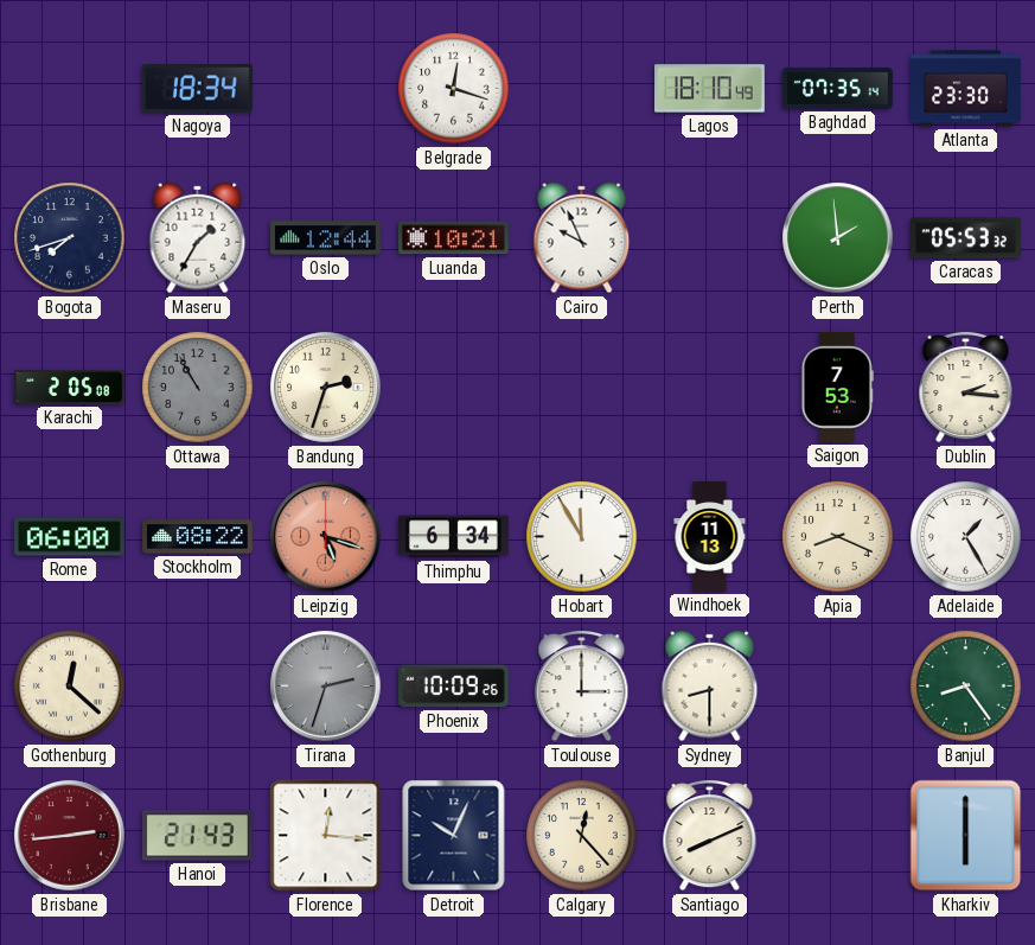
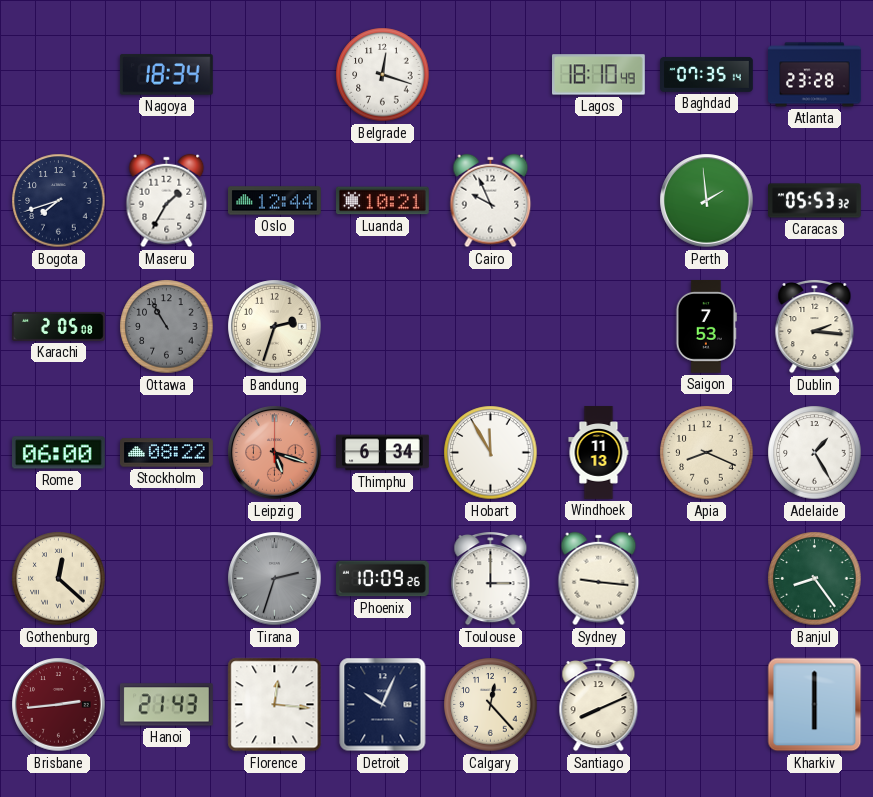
Atlanta: 23:30 -> 23:28
Sydney: 8:30 -> 9:16
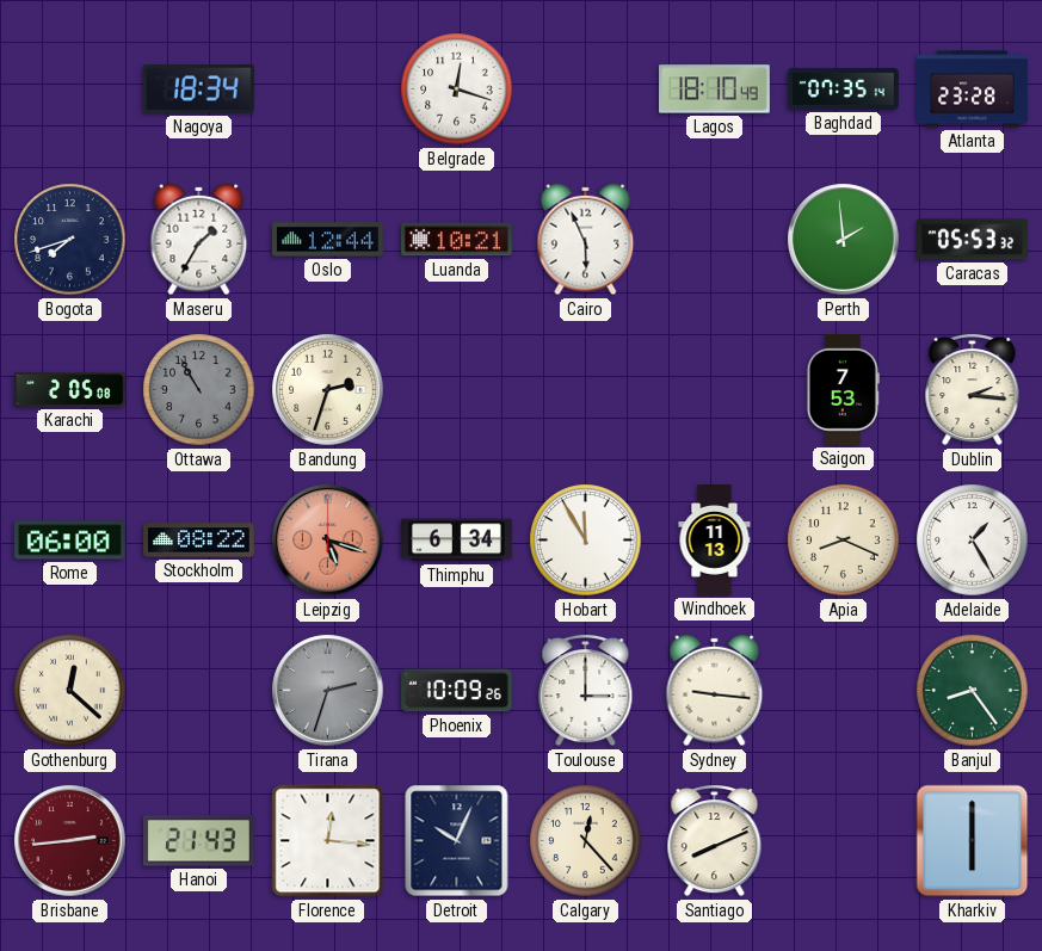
Cairo: 9:56 -> 5:56
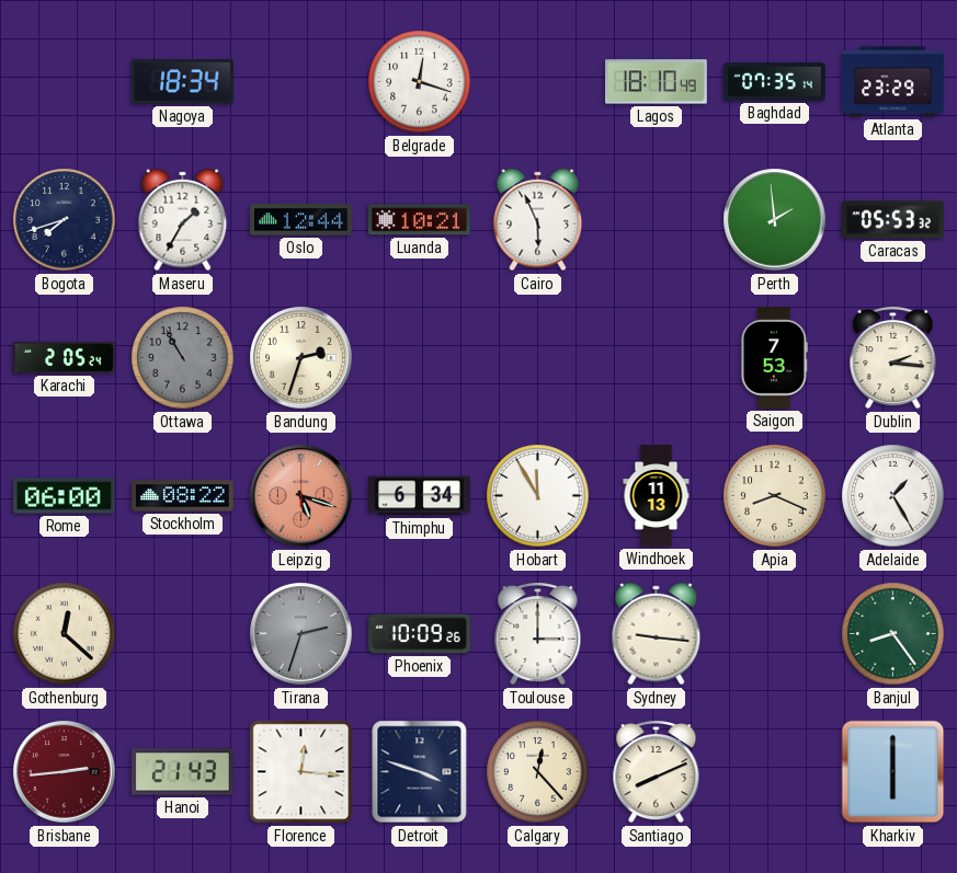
Atlanta: 23:28 -> 23:29
Karachi: 2:05:08 -> 2:05:24
Detroit: 10:04 -> 3:48
